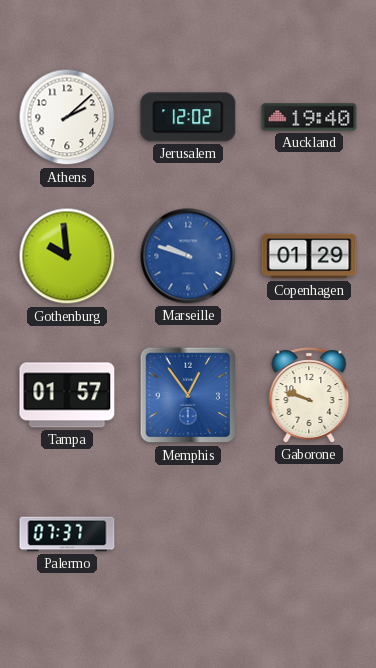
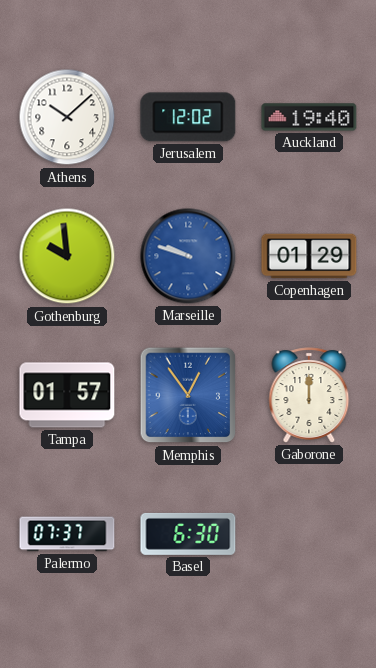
Athens: 2:08 -> 10:08
Gaborone: 9:48 -> 12:00
Basel: none -> 6:30
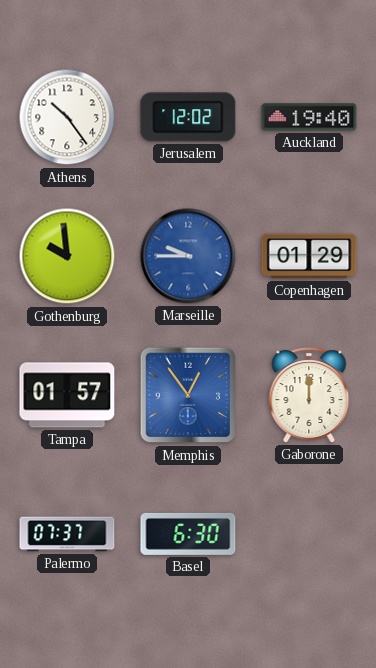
Athens: 10:08 -> 10:24
Marseille: 9:48 -> 9:45
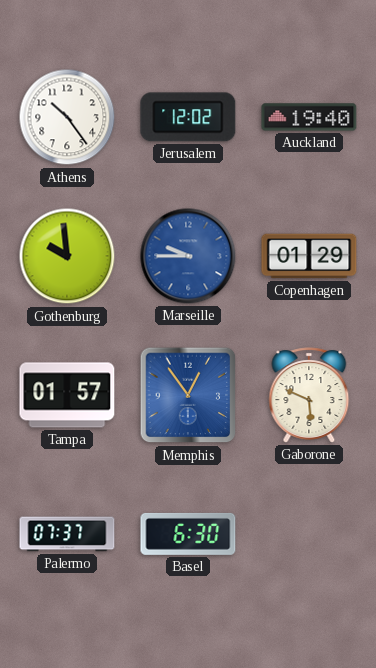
Gaborone: 12:00 -> 5:49
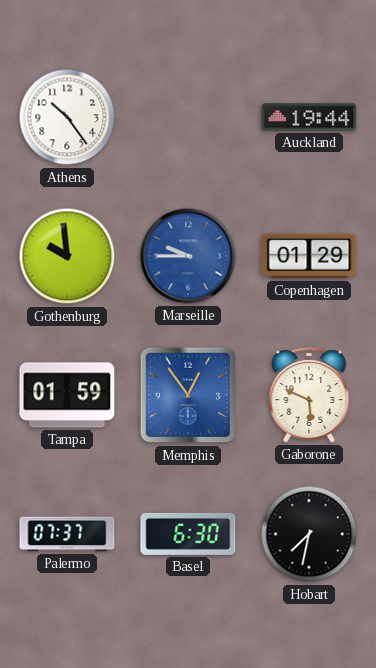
Jerusalem: 12:02 -> none
Auckland: 19:40 -> 19:44
Tampa: 01:57 -> 01:59
Hobart: none -> 7:32
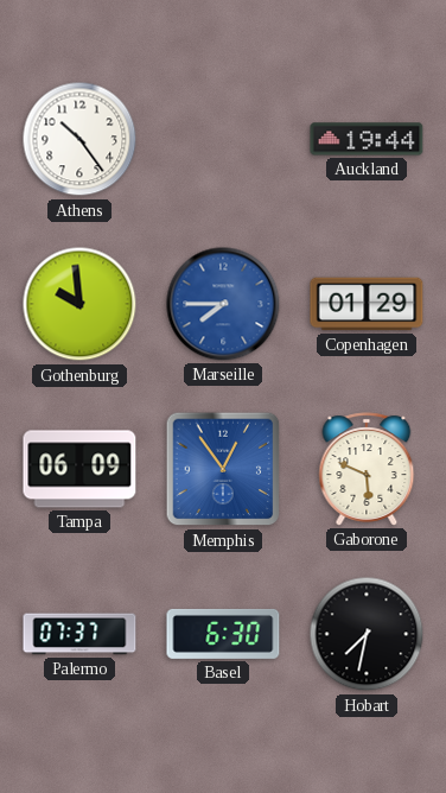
Marseille: 9:45 -> 7:45
Tampa: 01:59 -> 06:09
